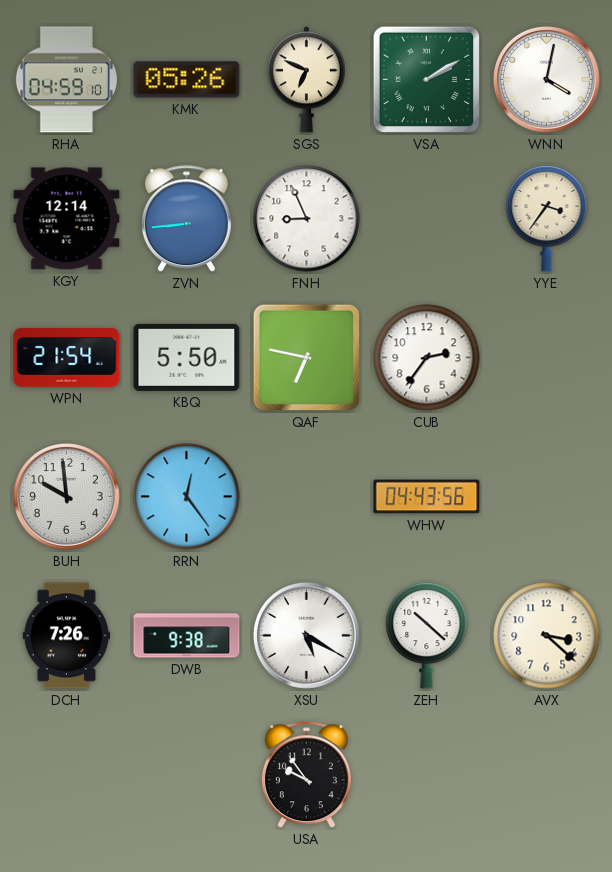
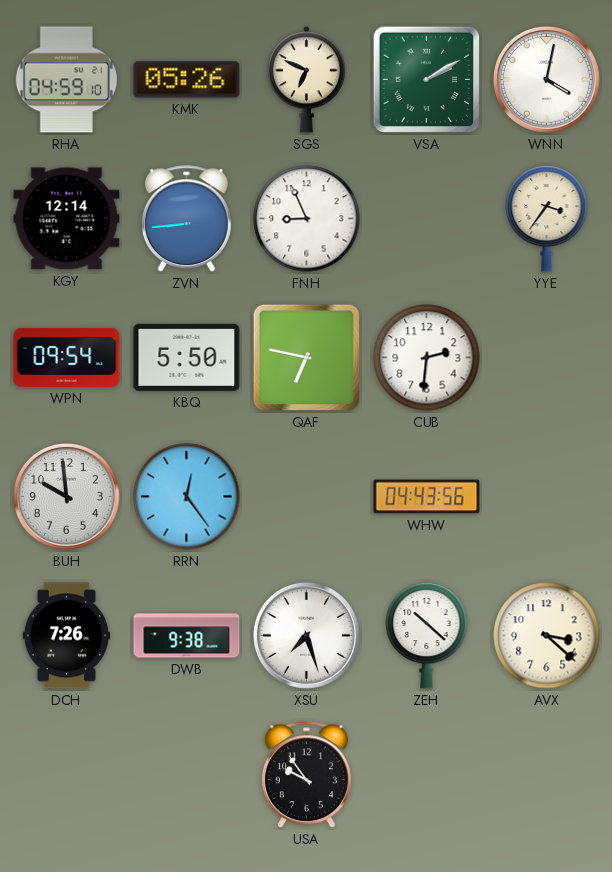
WPN: 21:54 -> 09:54
CUB: 2:36 -> 2:31
XSU: 5:20 -> 7:27
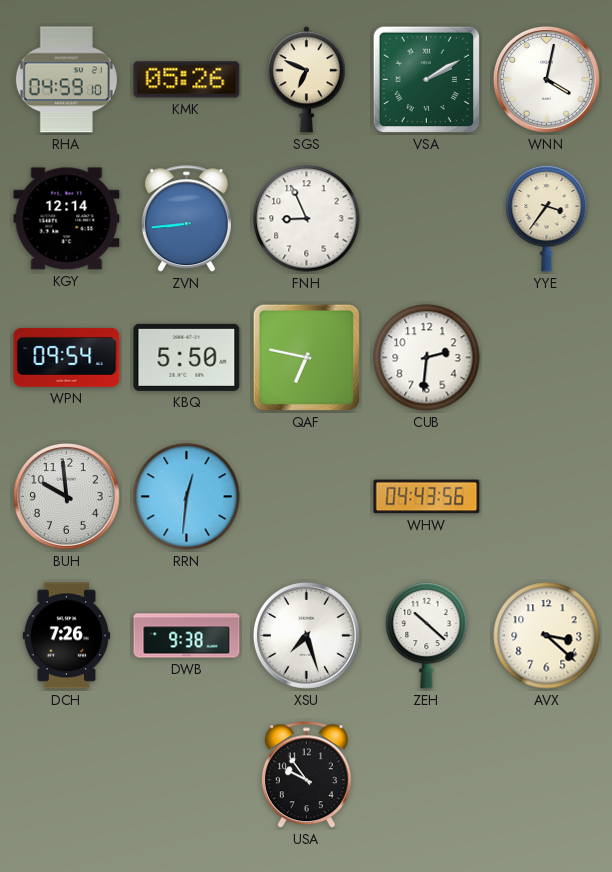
RRN: 12:24 -> 12:31
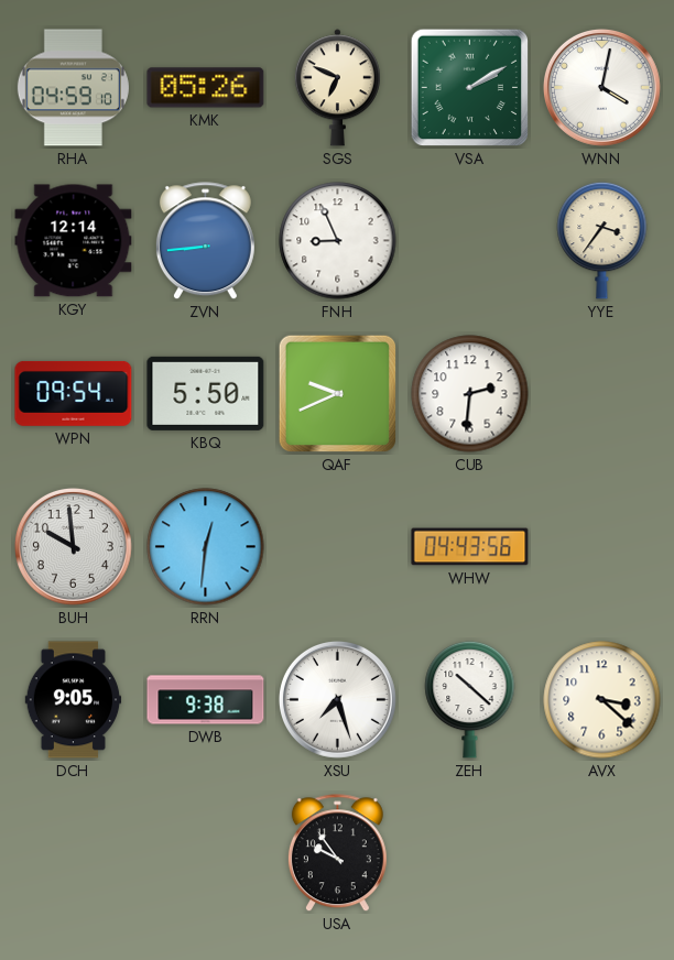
QAF: 6:47 -> 9:41
DCH: 7:26 -> 9:05
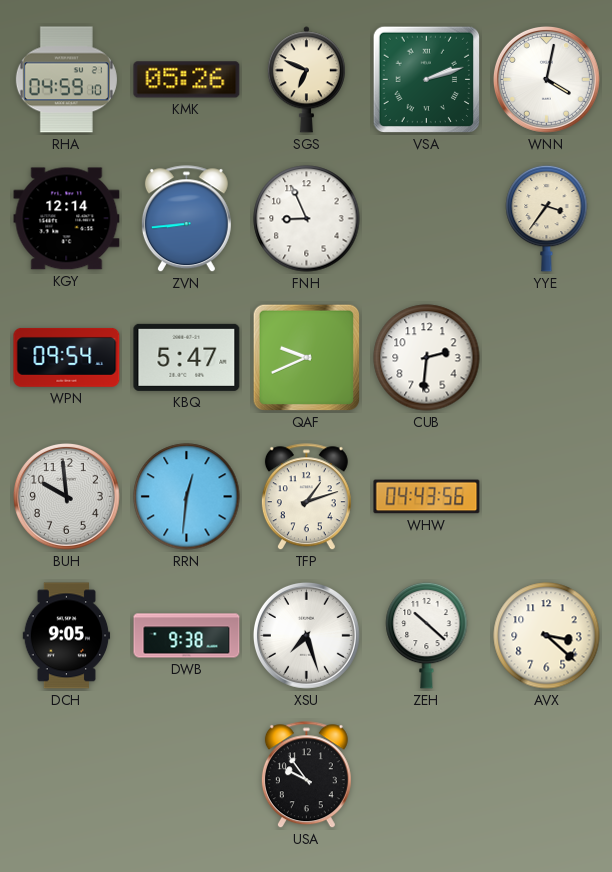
VSA: 2:10 -> 2:12
KBQ: 5:50 -> 5:47
TFP: none -> 1:12
